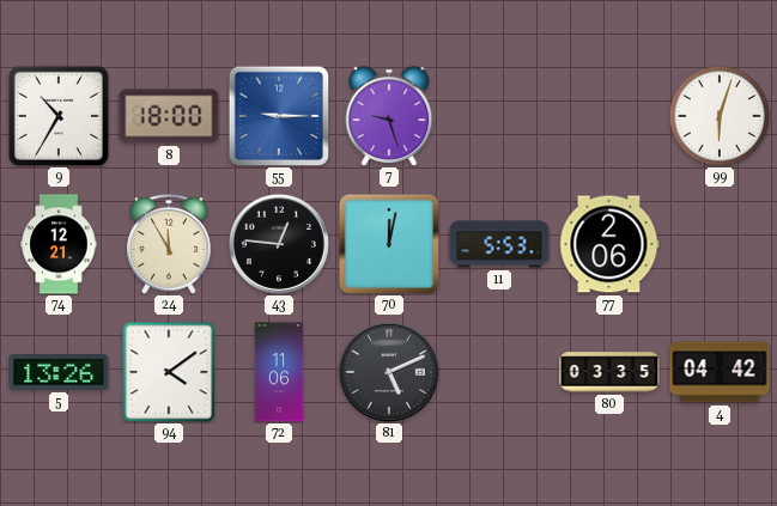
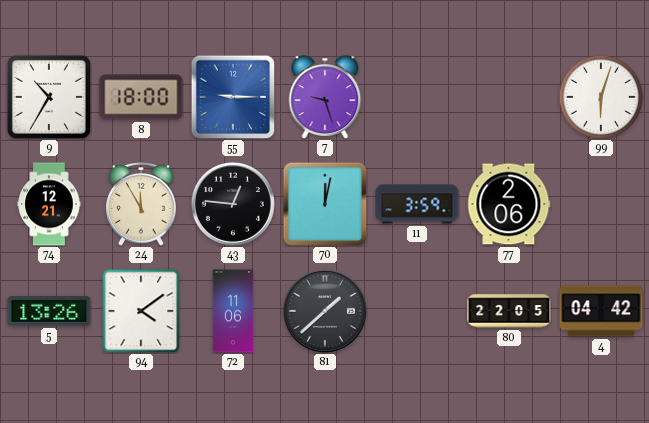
11: 5:53 -> 3:59
81: 5:11 -> 1:38
80: 03:35 -> 22:05
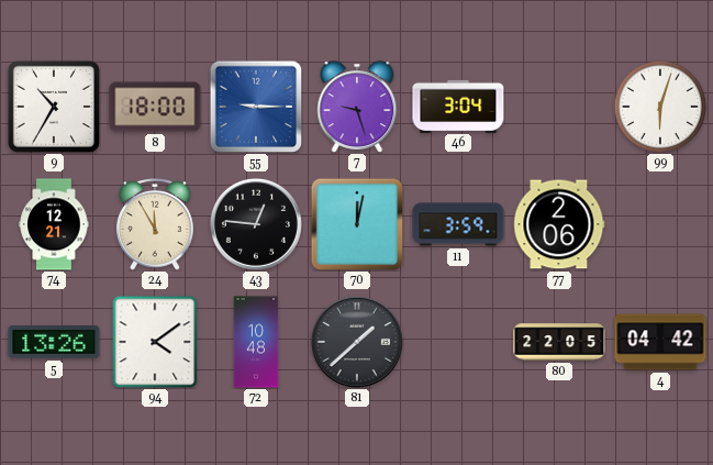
46: none -> 3:04
72: 11:06 -> 10:48
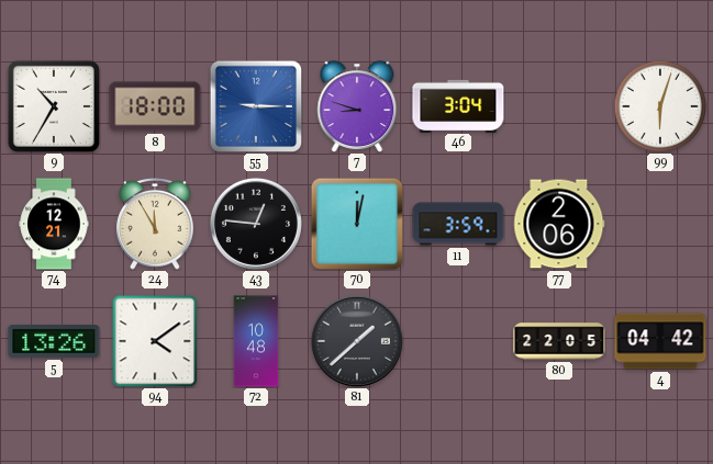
7: 9:27 -> 8:48
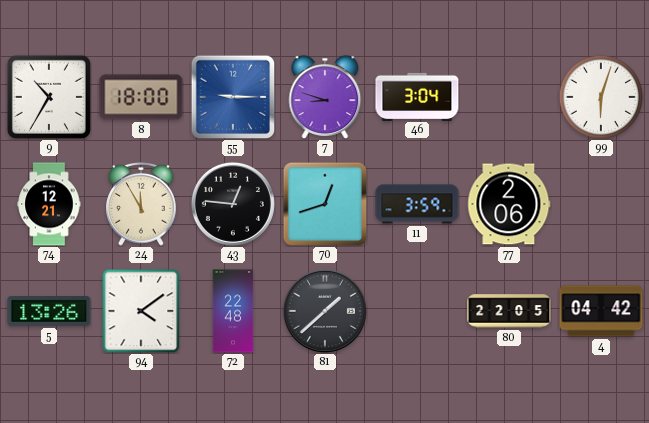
70: 12:02 -> 12:42
72: 10:48 -> 22:48
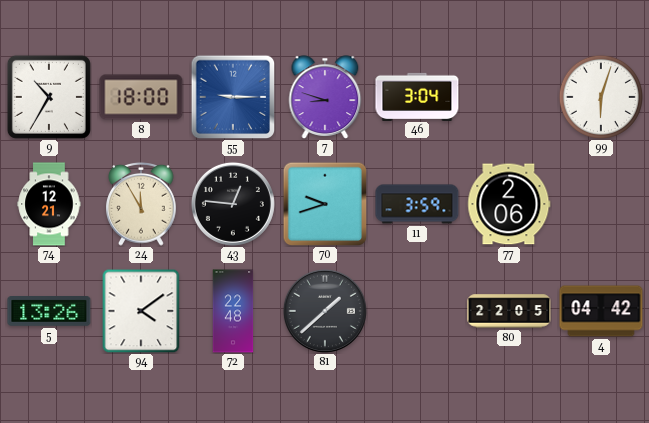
70: 12:42 -> 9:42
